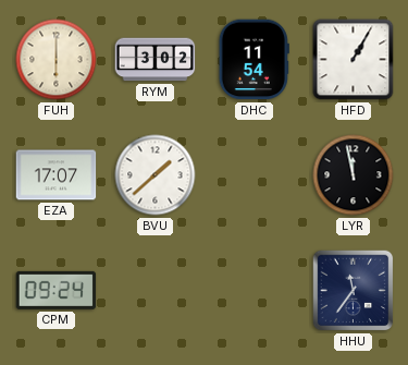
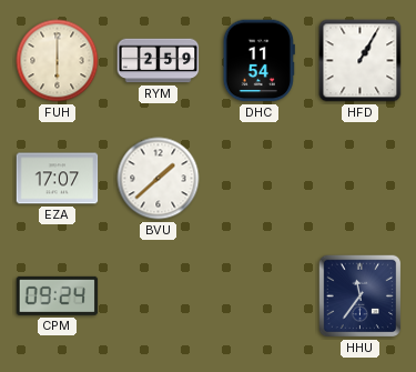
RYM: 3:02 -> 2:59
LYR: 11:58 -> none
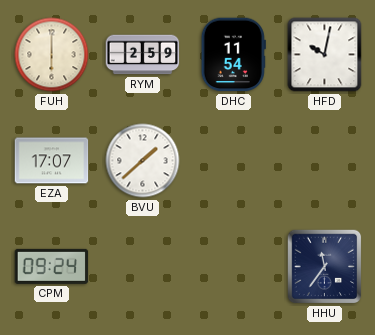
HFD: 1:05 -> 10:02
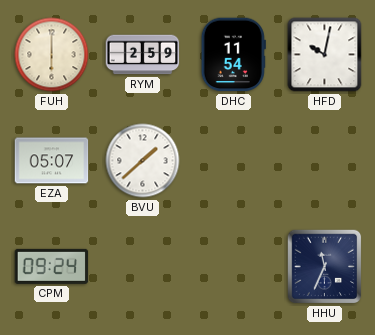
EZA: 17:07 -> 05:07
HHU: 11:36 -> 11:34
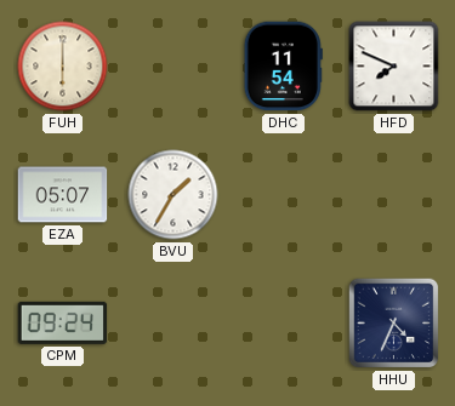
RYM: 2:59 -> none
HFD: 10:02 -> 7:49
BVU: 1:38 -> 1:35
HHU: 11:34 -> 4:34
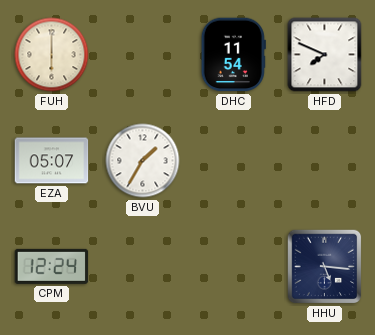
CPM: 09:24 -> 12:24
HHU: 4:34 -> 5:16
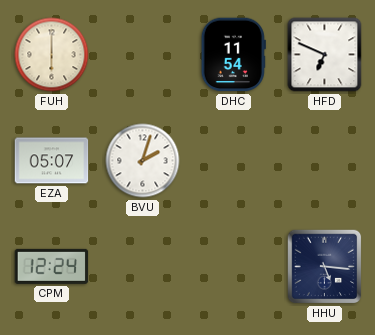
HFD: 7:49 -> 6:49
BVU: 1:35 -> 2:03
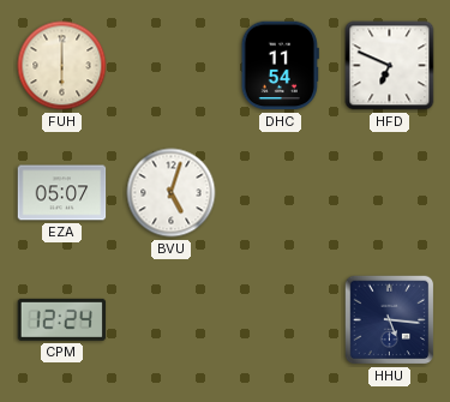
BVU: 2:03 -> 5:03
